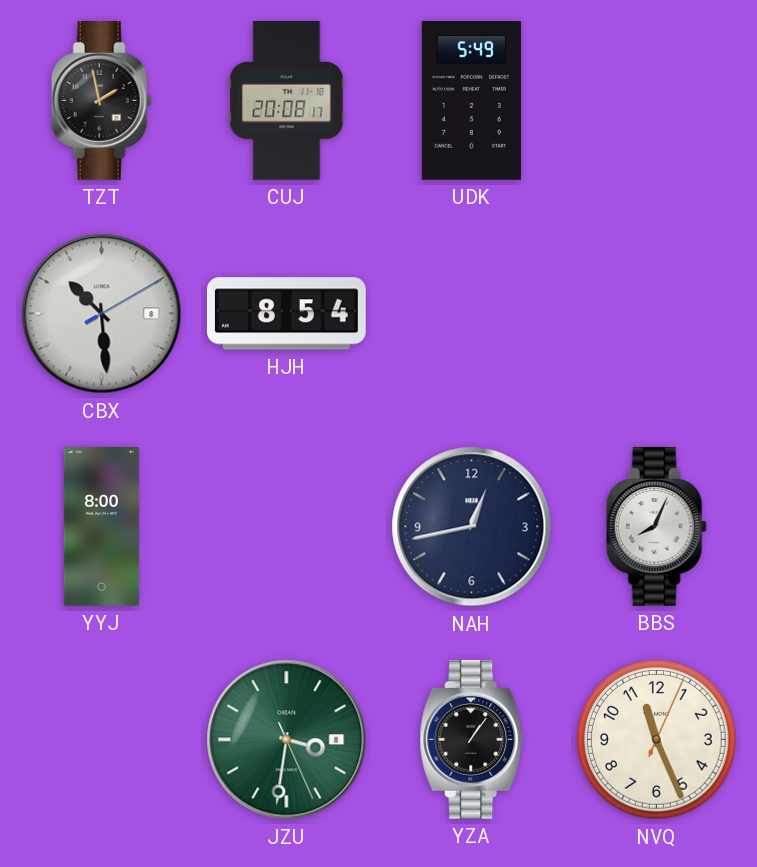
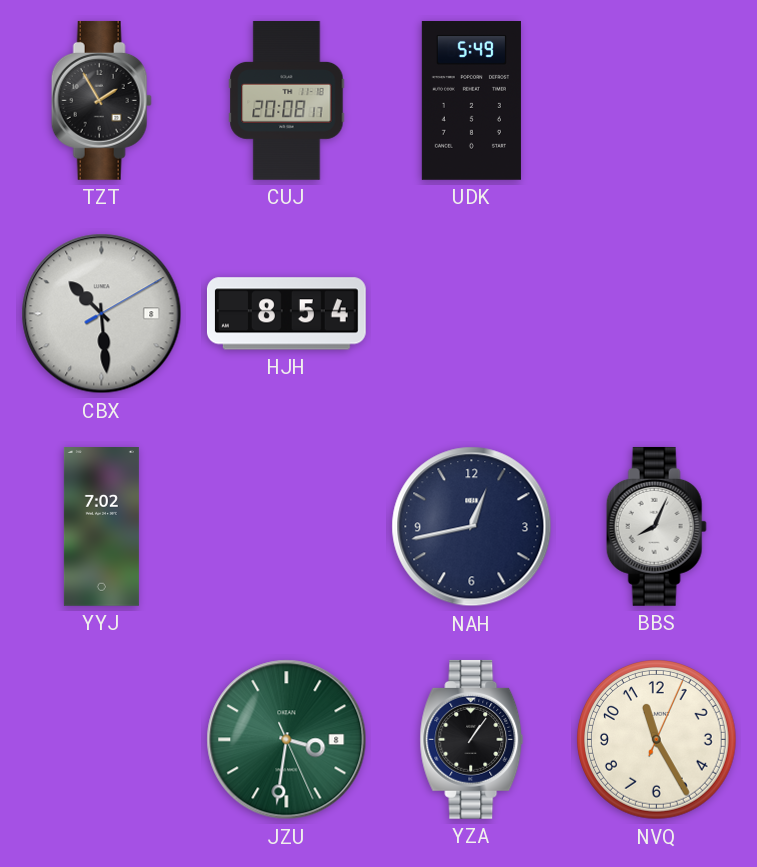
TZT: 1:58 -> 1:55
YYJ: 8:00 -> 7:02
NVQ: 11:26 -> 11:25
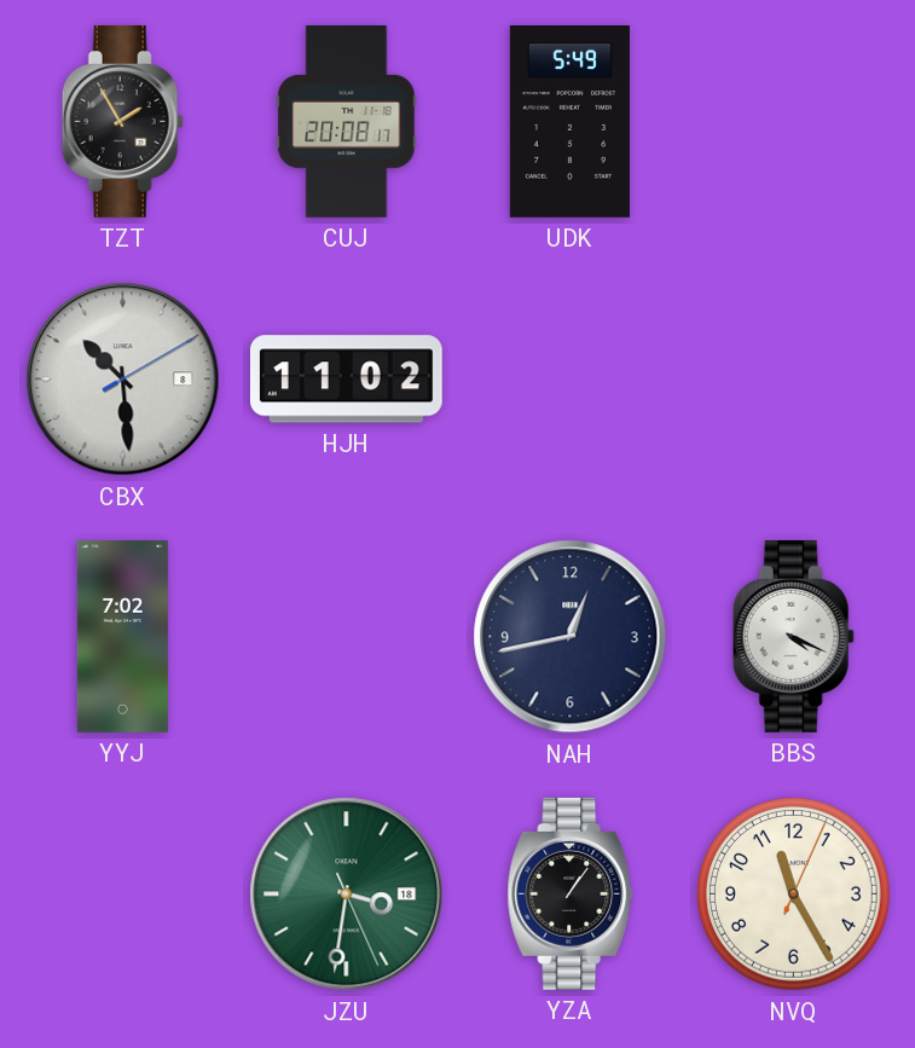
HJH: 8:54 -> 11:02
BBS: 8:04 -> 4:19
JZU date: 8 -> 18
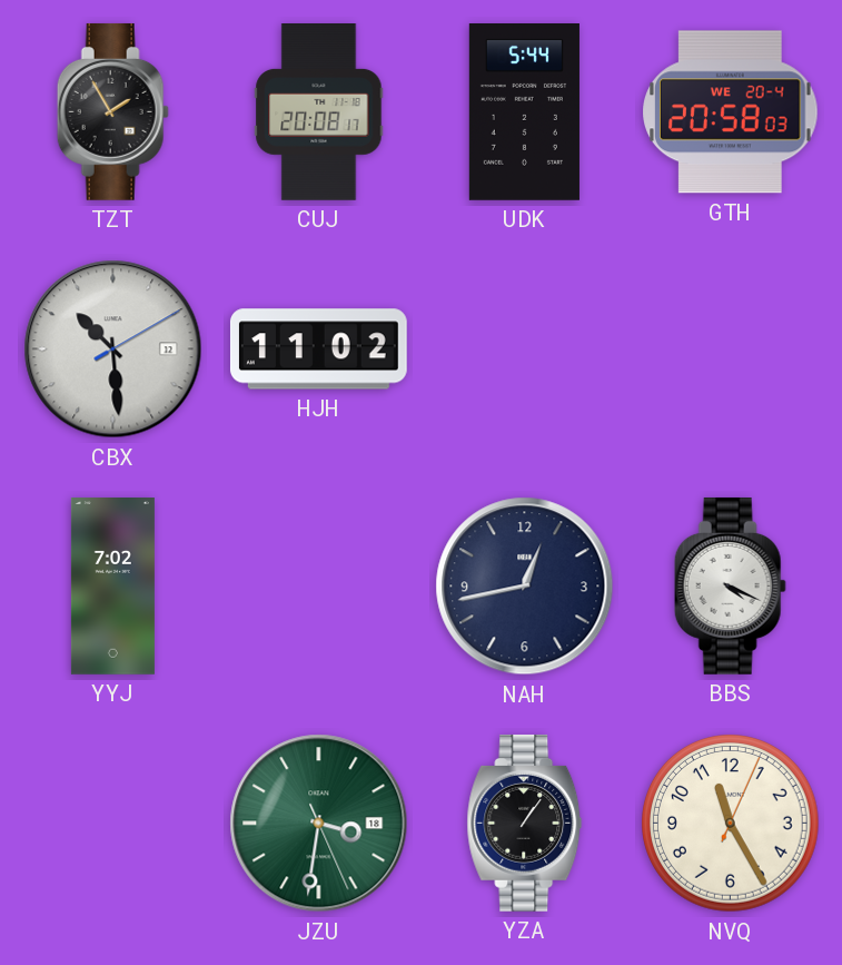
UDK: 5:49 -> 5:44
GTH: none -> 20:58
CBX date: 8 -> 12
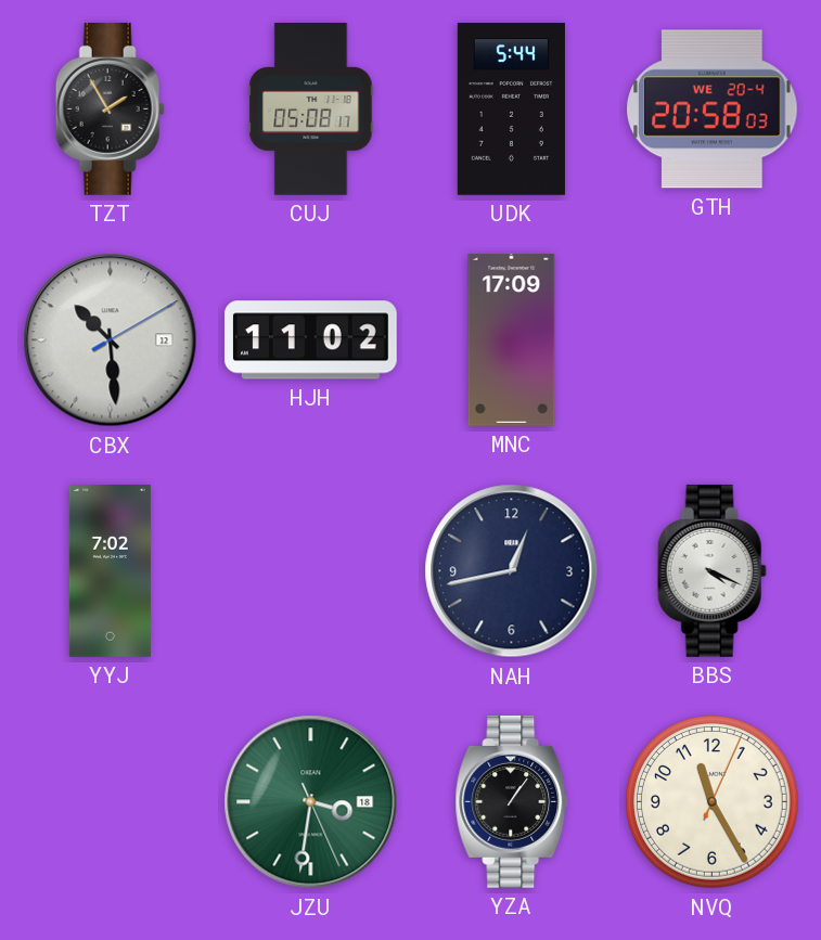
CUJ: 20:08 -> 05:08
MNC: none -> 17:09
